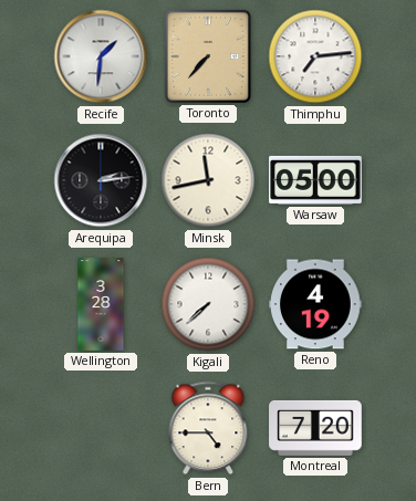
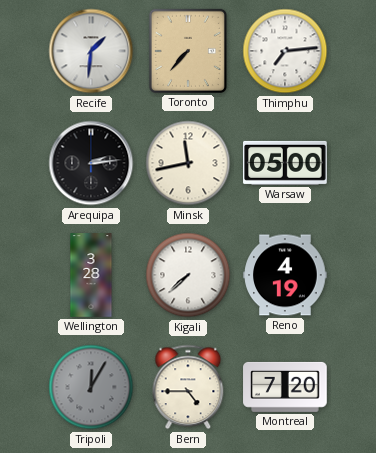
Tripoli: none -> 12:05
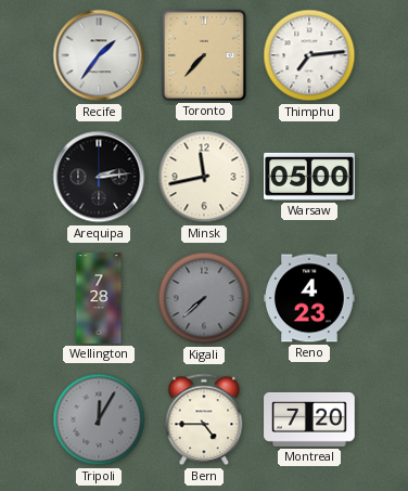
Recife: 1:31 -> 1:36
Wellington: 3:28 -> 7:28
Kigali dial: white -> grey
Reno: 4:19 -> 4:23
